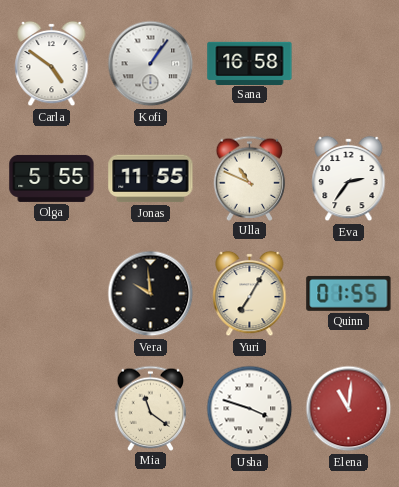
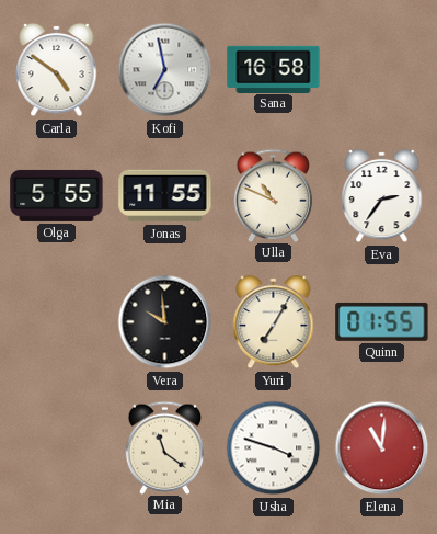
Kofi: 1:06 -> 6:58
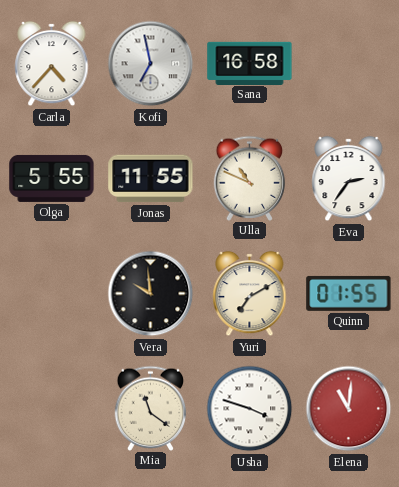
Carla: 4:51 -> 4:37
Yuri: 7:05 -> 7:10
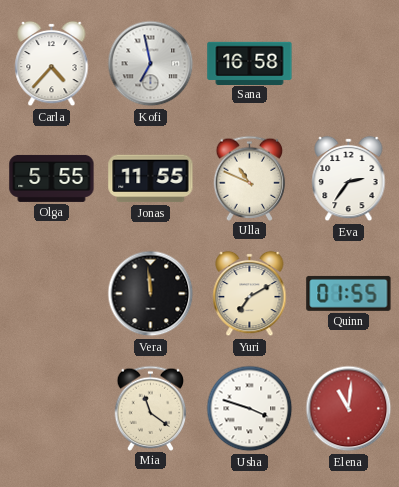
Vera: 9:59 -> 11:59
